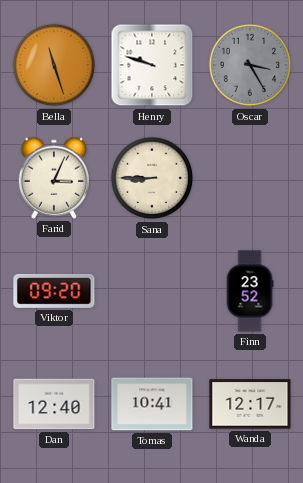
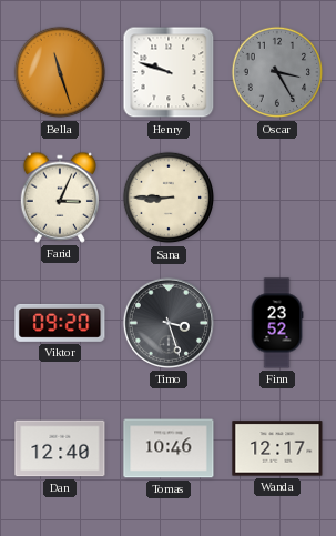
Timo: none -> 3:27
Tomas: 10:41 -> 10:46
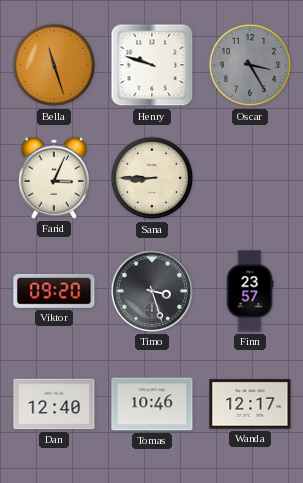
Finn: 23:52 -> 23:57
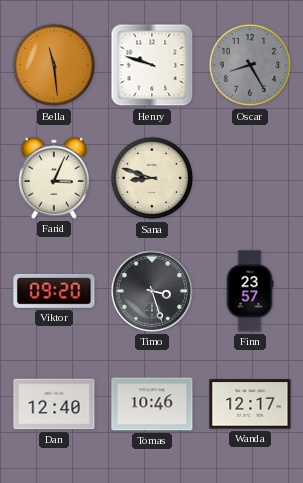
Bella: 11:27 -> 11:29
Oscar: 3:25 -> 8:25
Sana: 8:45 -> 8:48
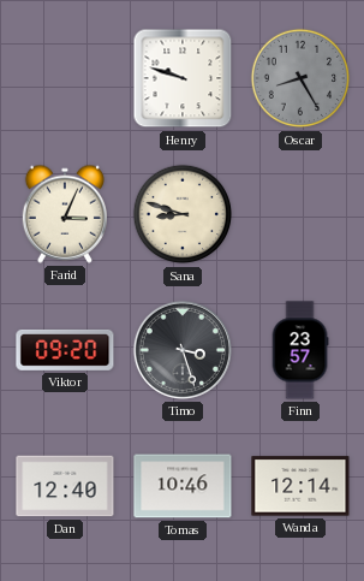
Bella: 11:29 -> none
Wanda: 12:17 -> 12:14
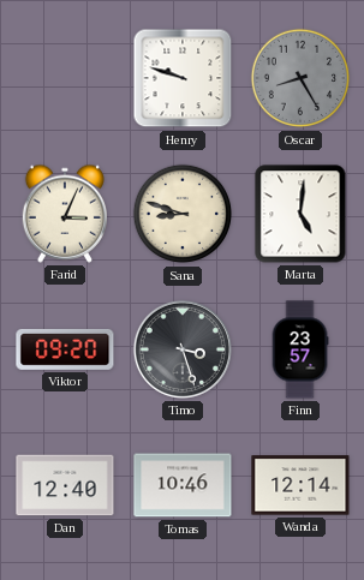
Marta: none -> 5:01
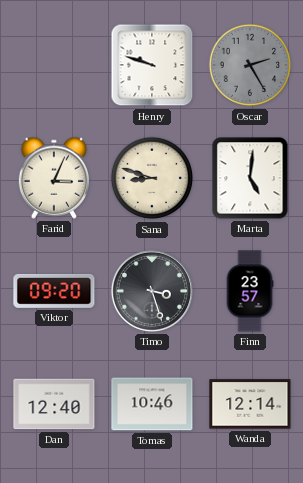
Oscar: 8:25 -> 2:25
